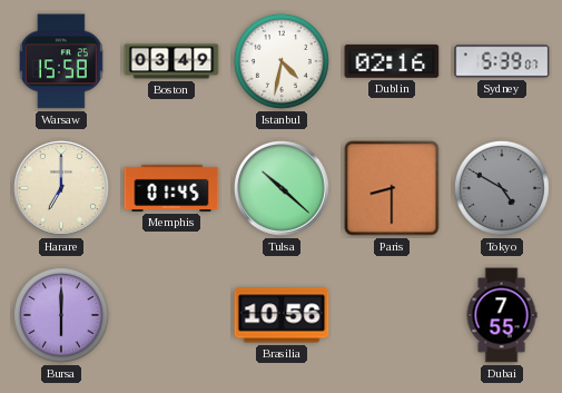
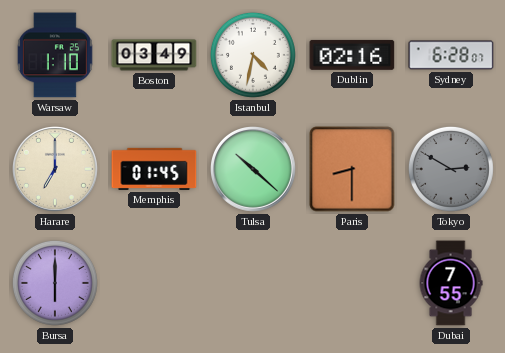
Warsaw: 15:58 -> 1:10
Sydney: 5:39 -> 6:28
Tokyo: 4:50 -> 2:50
Brasilia: 10:56 -> none
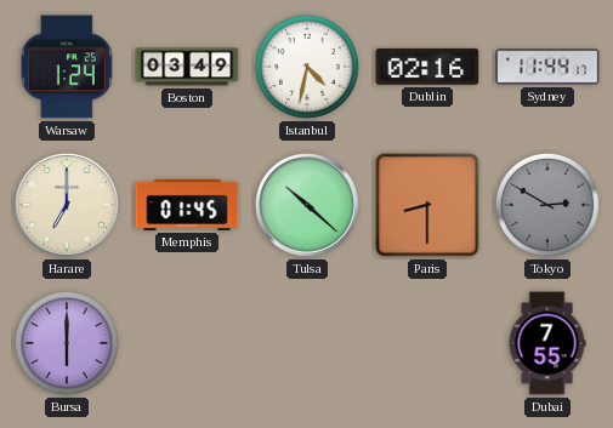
Warsaw: 1:10 -> 1:24
Sydney: 6:28 -> 11:44
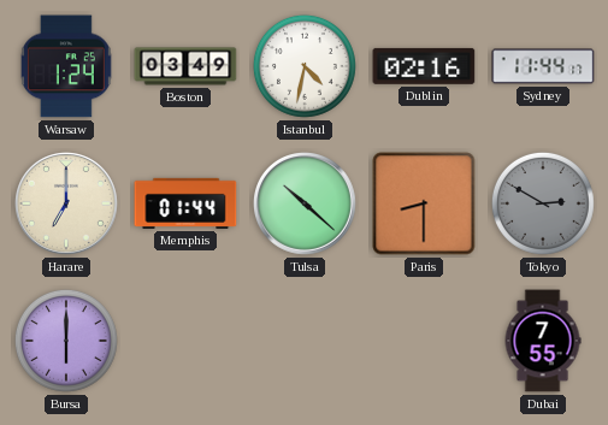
Memphis: 01:45 -> 01:44
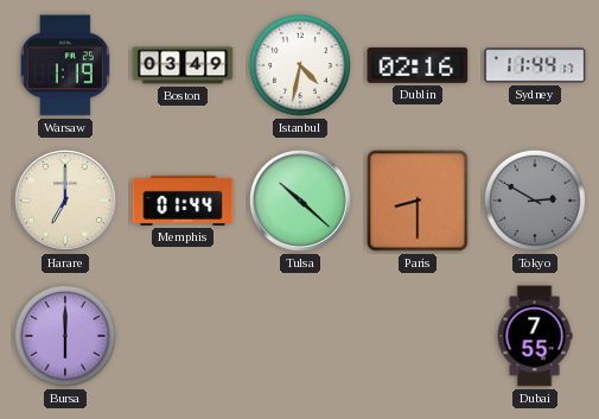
Warsaw: 1:24 -> 1:19
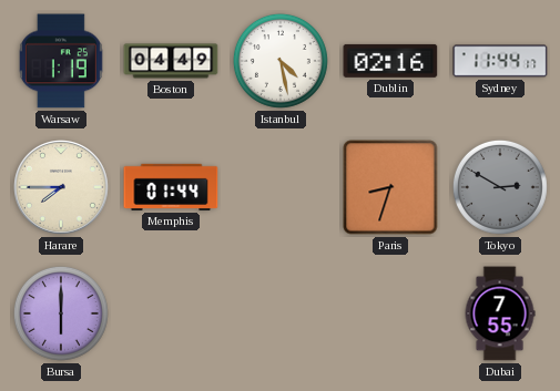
Boston: 03:49 -> 04:49
Istanbul: 4:32 -> 4:28
Harare: 7:00 -> 7:45
Tulsa: 10:22 -> none
Paris: 8:30 -> 8:33
